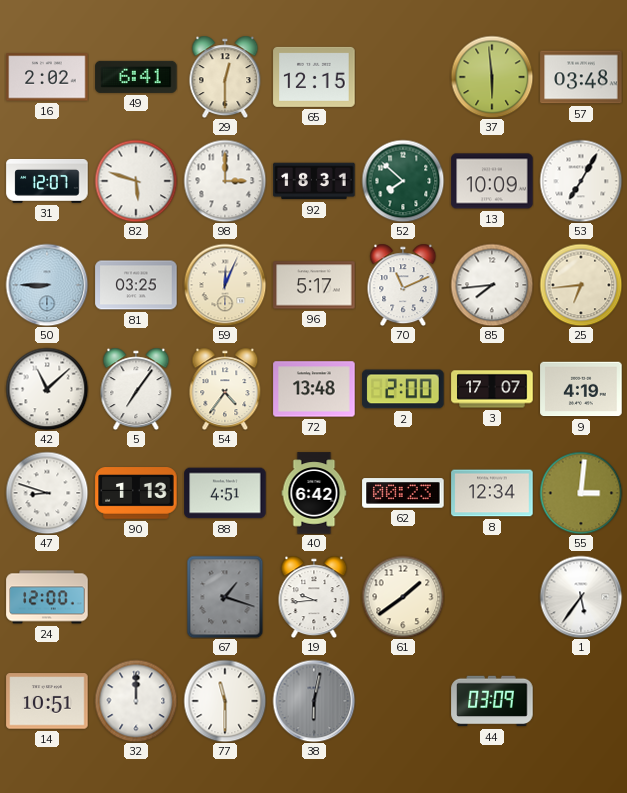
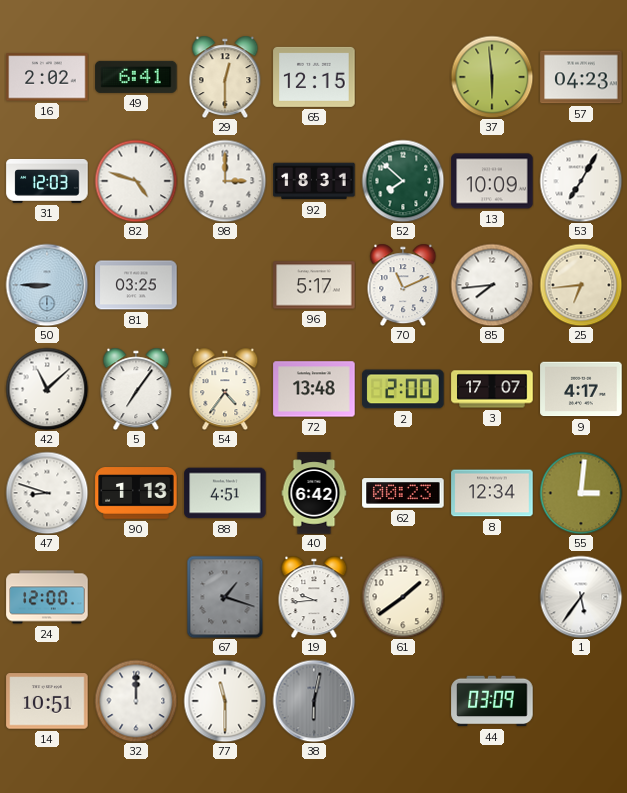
57: 03:48 -> 04:23
31: 12:07 -> 12:03
82: 5:48 -> 4:48
59: 12:04 -> none
9: 4:19 -> 4:17
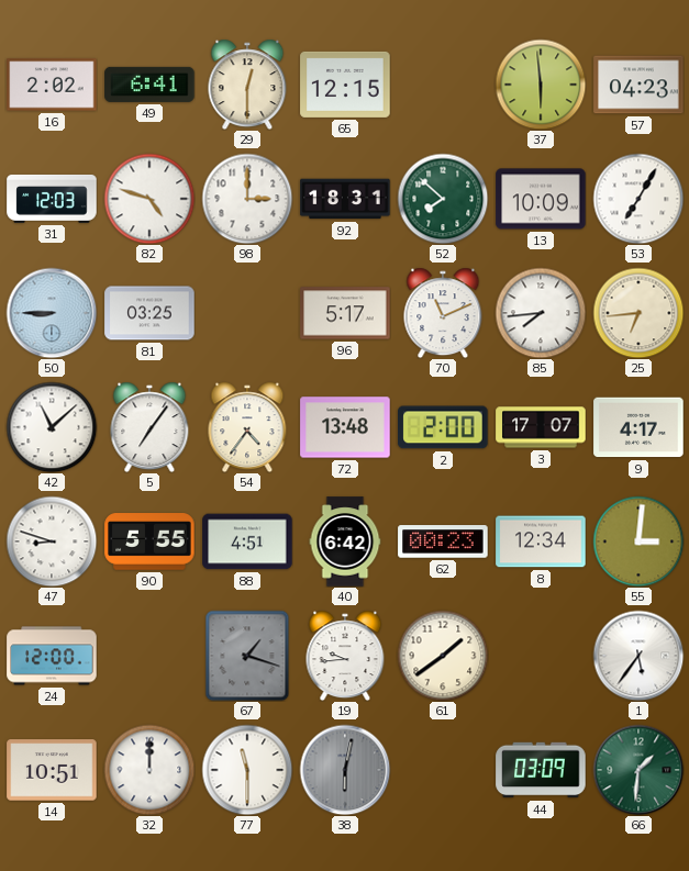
90: 1:13 -> 5:55
66: none -> 1:31
